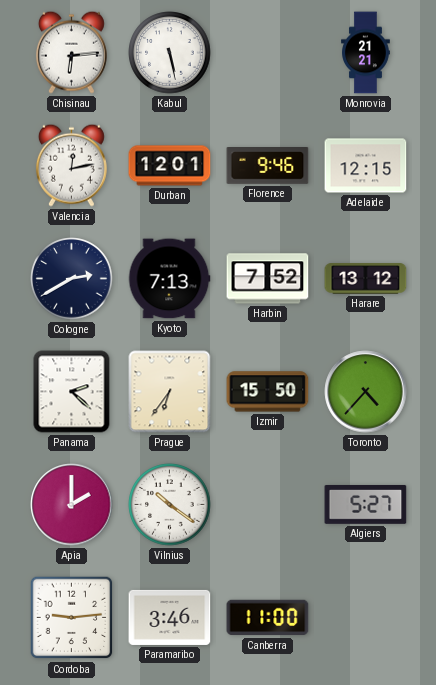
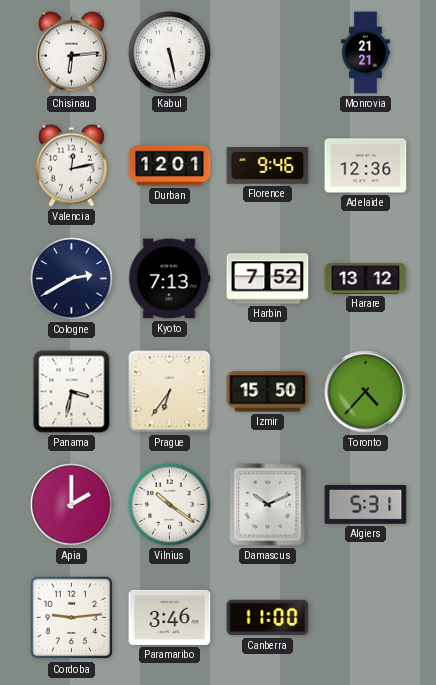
Adelaide: 12:15 -> 12:36
Panama: 2:22 -> 3:32
Damascus: none -> 10:11
Algiers: 5:27 -> 5:31
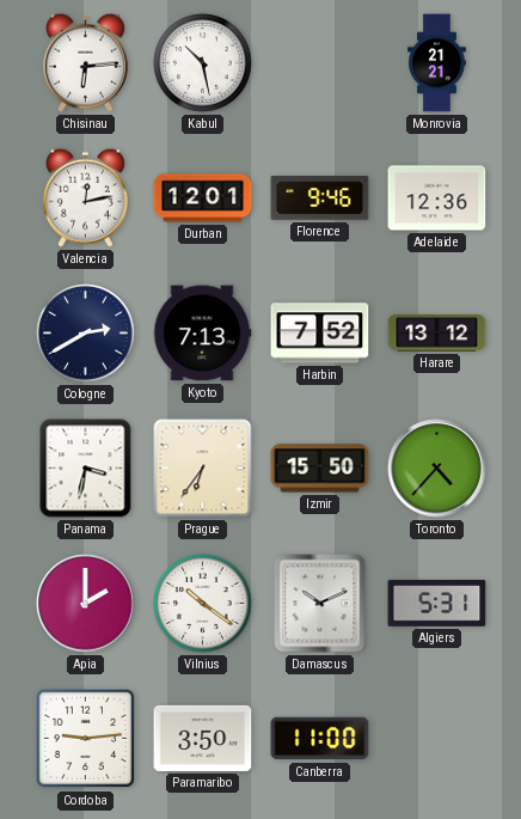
Kabul: 5:28 -> 10:28
Paramaribo: 3:46 -> 3:50
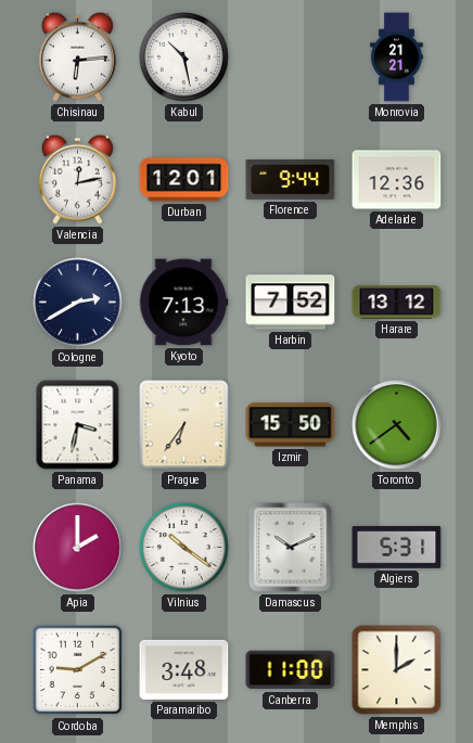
Florence: 9:46 -> 9:44
Toronto: 4:37 -> 4:39
Cordoba: 9:14 -> 9:10
Paramaribo: 3:50 -> 3:48
Memphis: none -> 2:00
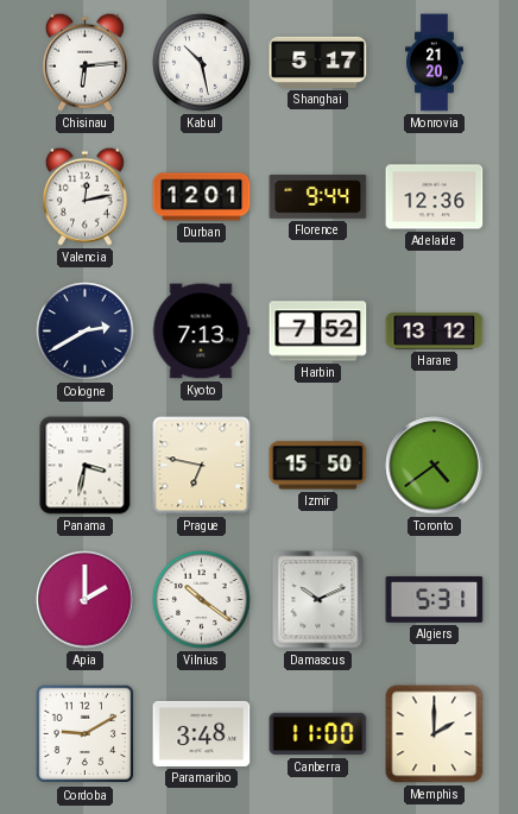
Shanghai: none -> 5:17
Monrovia: 21:21 -> 21:20
Prague: 6:36 -> 6:47
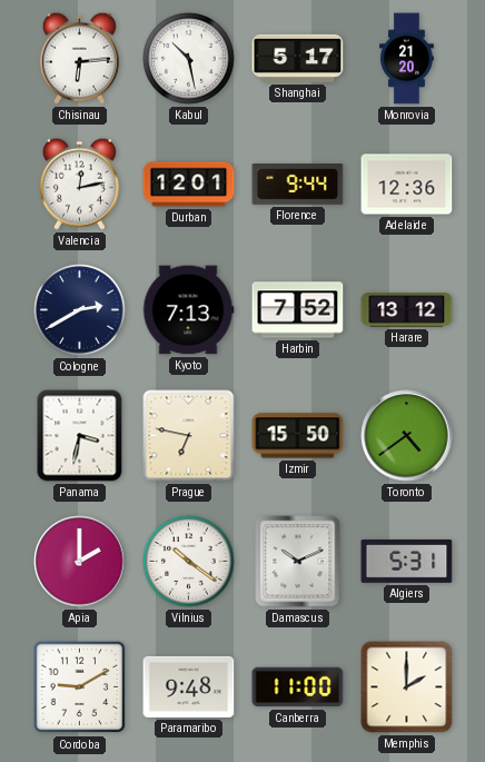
Paramaribo: 3:48 -> 9:48
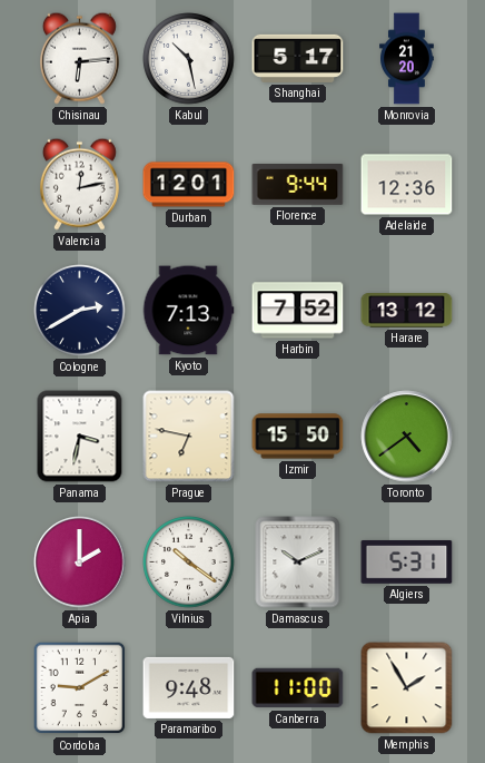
Memphis: 2:00 -> 1:55
